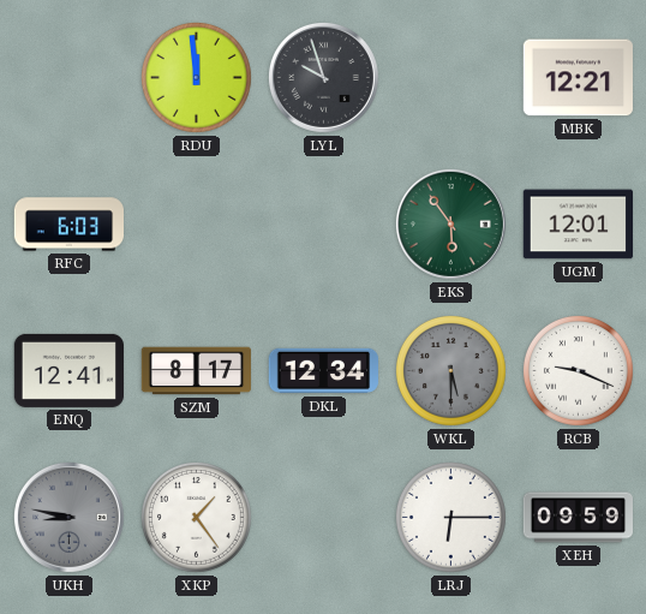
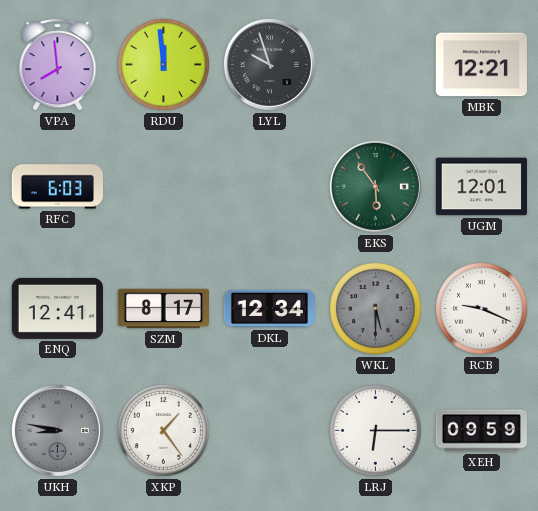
VPA: none -> 7:59
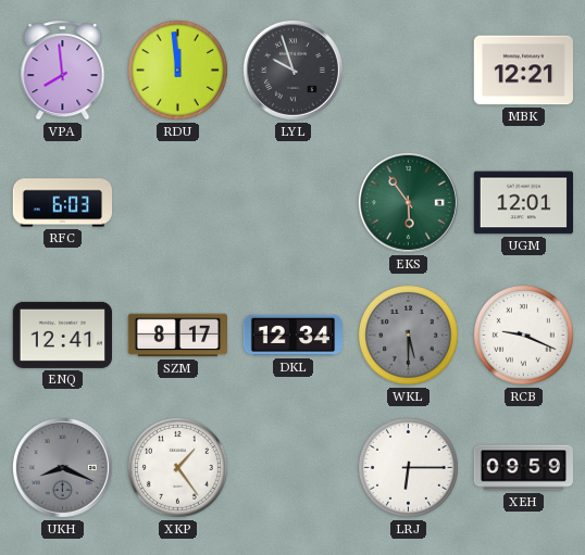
UKH: 8:47 -> 8:19
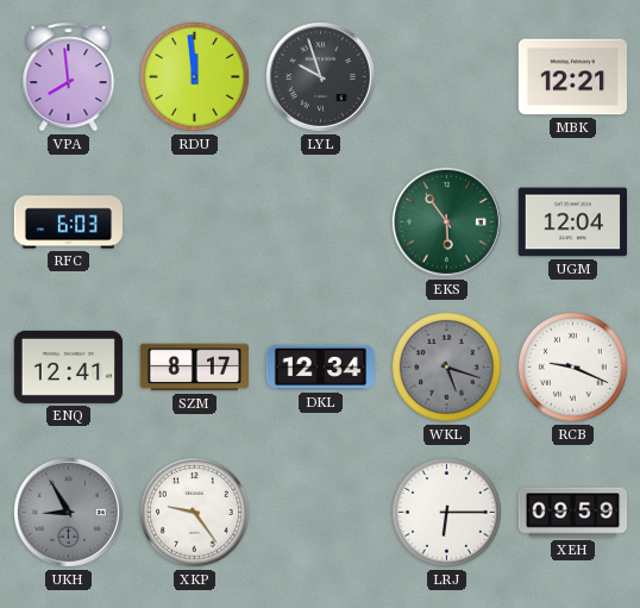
UGM: 12:01 -> 12:04
WKL: 5:30 -> 5:18
UKH: 8:19 -> 8:55
XKP: 1:24 -> 9:24
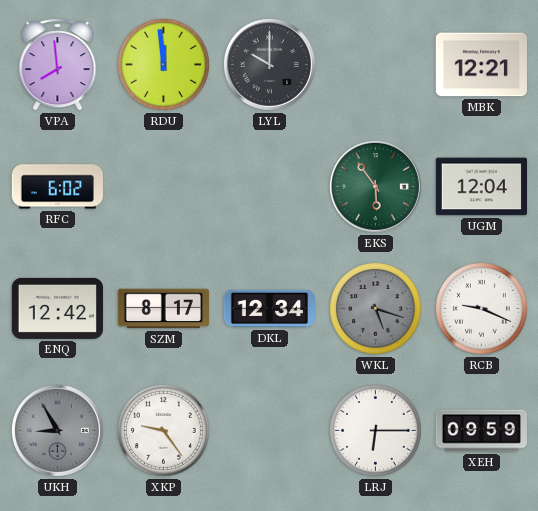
LYL: 9:57 -> 10:00
RFC: 6:03 -> 6:02
ENQ: 12:41 -> 12:42
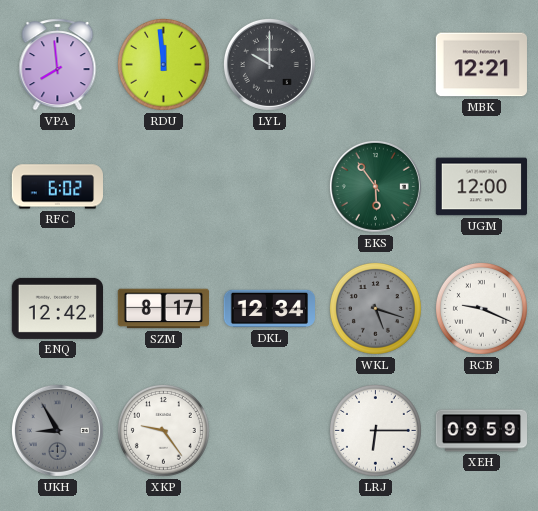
UGM: 12:04 -> 12:00
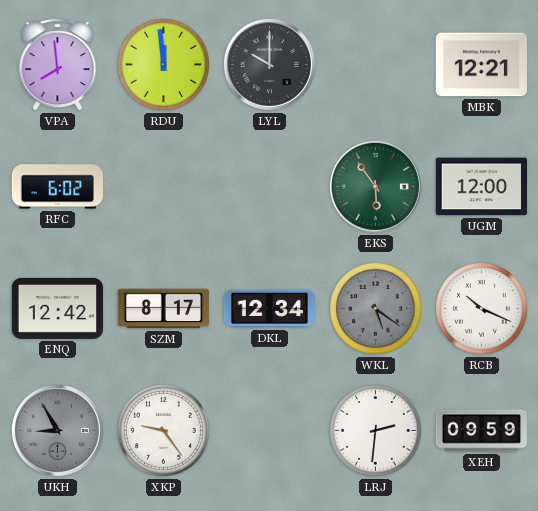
WKL: 5:18 -> 5:21
RCB: 9:19 -> 10:19
LRJ: 6:15 -> 2:31
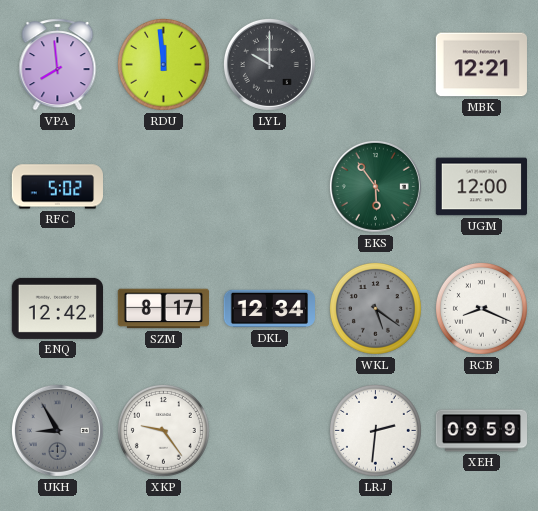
RFC: 6:02 -> 5:02
RCB: 10:19 -> 8:19
